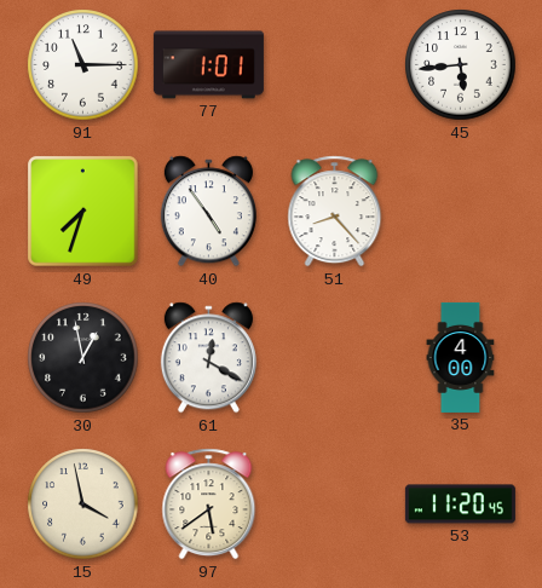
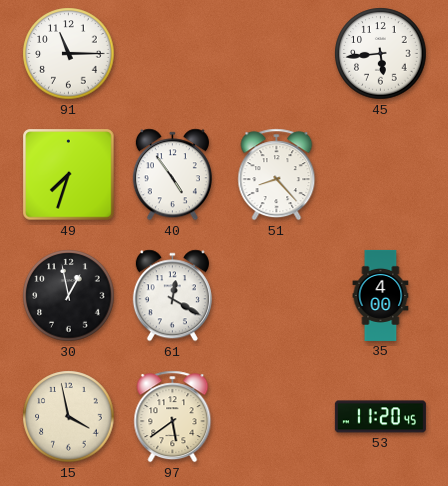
77: 1:01 -> none
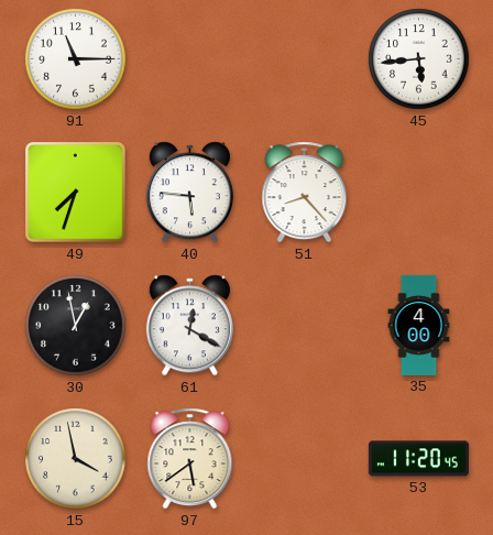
40: 4:54 -> 5:46
